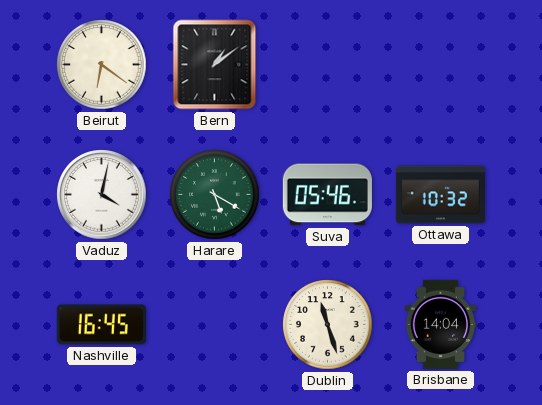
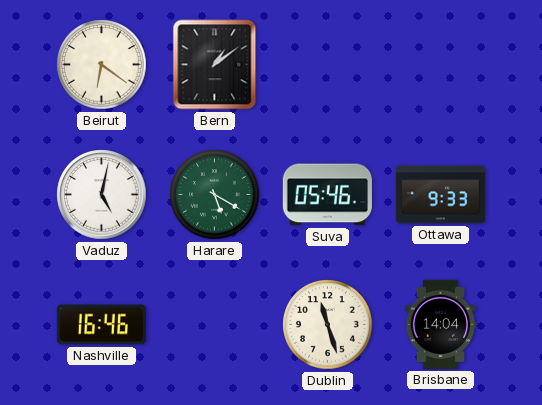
Vaduz: 4:02 -> 5:02
Ottawa: 10:32 -> 9:33
Nashville: 16:45 -> 16:46
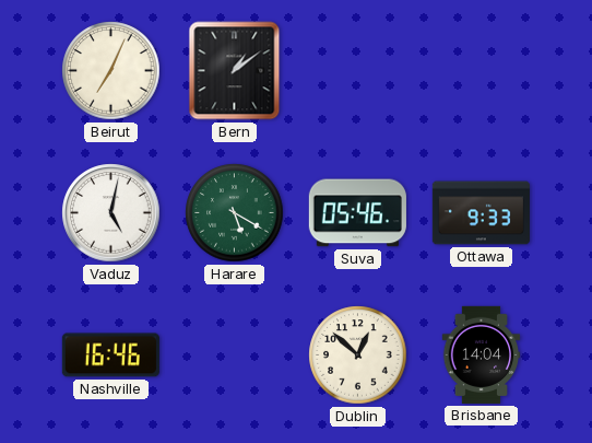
Beirut: 6:21 -> 7:04
Dublin: 11:27 -> 12:52
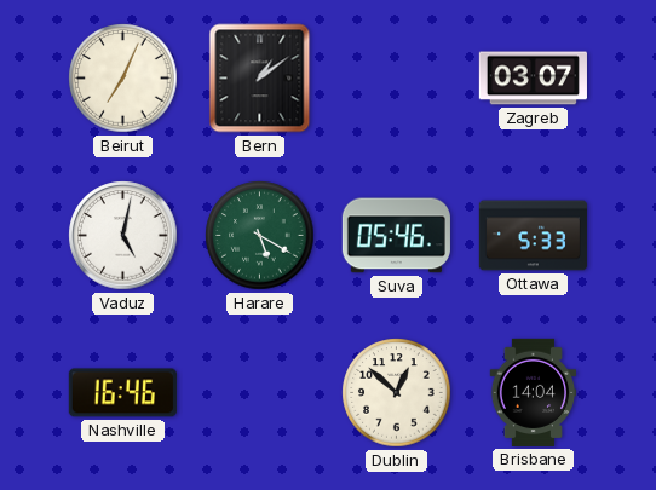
Zagreb: none -> 03:07
Ottawa: 9:33 -> 5:33
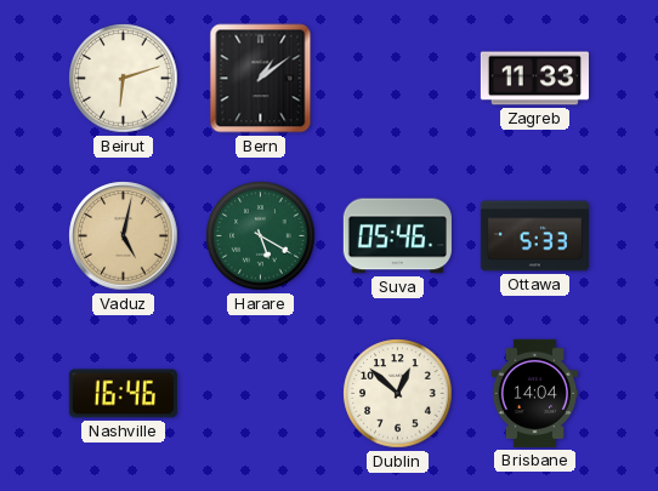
Beirut: 7:04 -> 6:12
Zagreb: 03:07 -> 11:33
Vaduz dial: white -> champagne
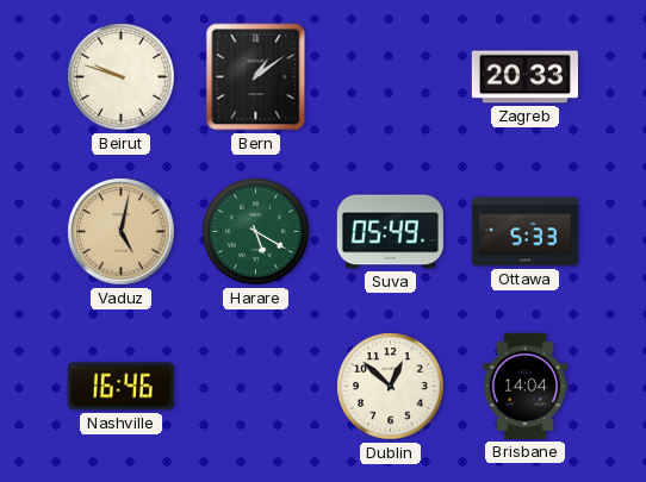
Beirut: 6:12 -> 9:48
Zagreb: 11:33 -> 20:33
Suva: 05:46 -> 05:49
